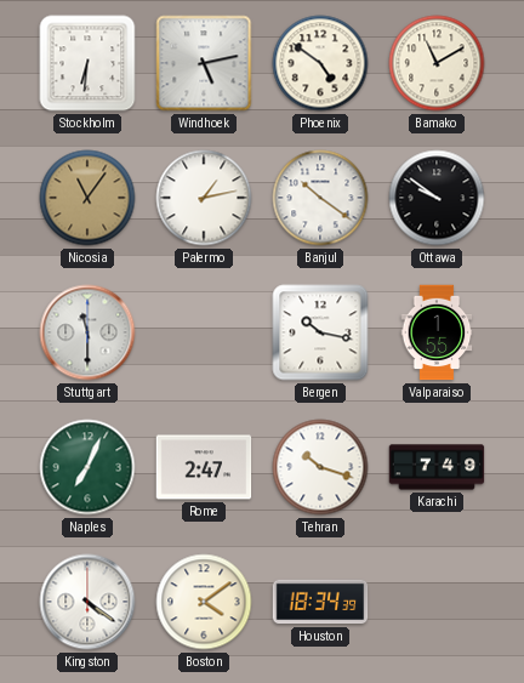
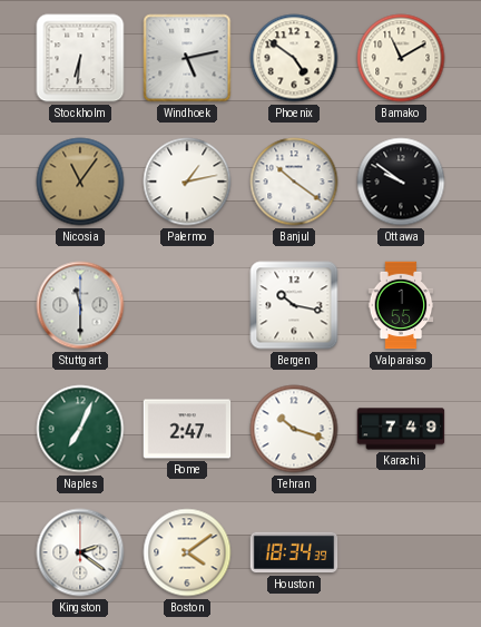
Kingston: 4:21 -> 2:21
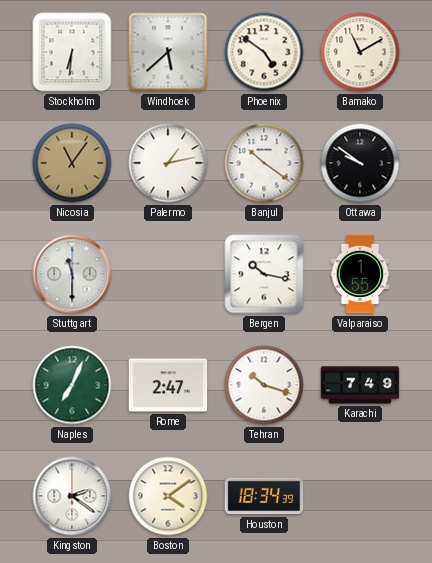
Windhoek: 5:13 -> 5:38
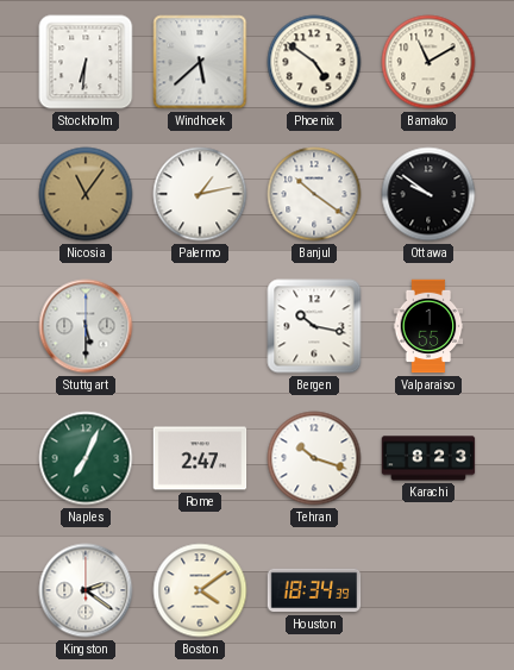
Stuttgart: 11:30 -> 5:30
Karachi: 7:49 -> 8:23
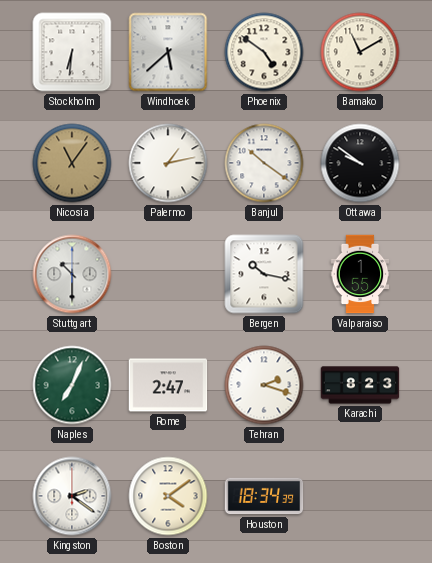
Stuttgart: 5:30 -> 10:30
Tehran: 10:18 -> 2:18
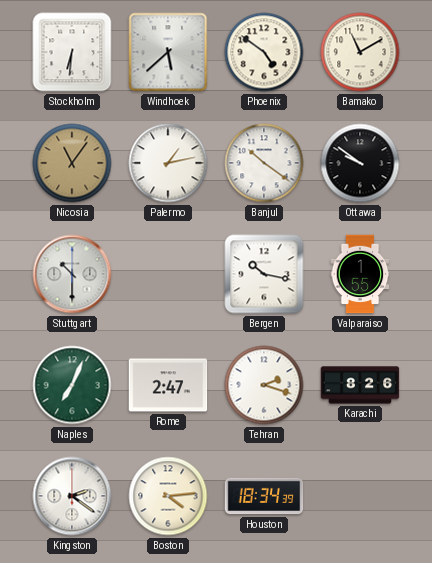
Karachi: 8:23 -> 8:26
Boston: 4:09 -> 4:14
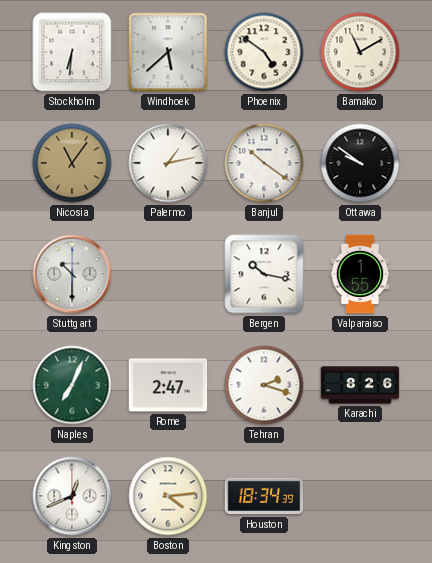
Kingston: 2:21 -> 12:41
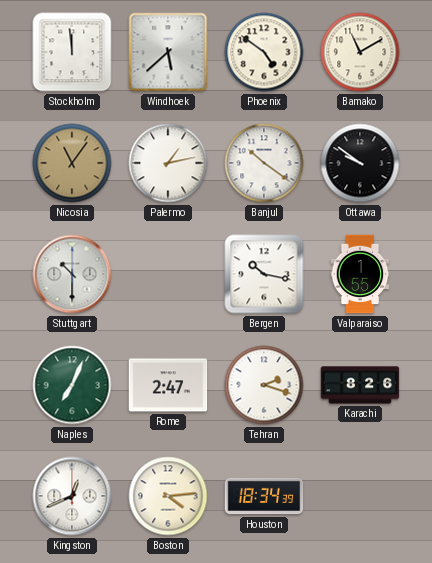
Stockholm: 6:31 -> 11:59
